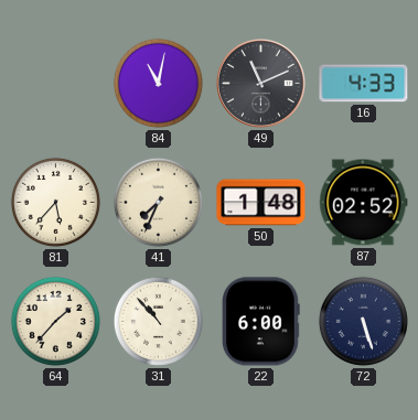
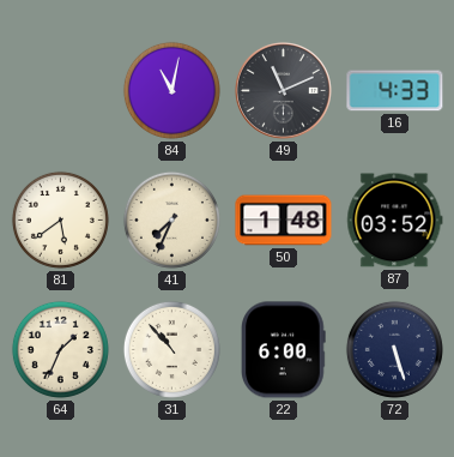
81: 5:37 -> 5:39
87: 02:52 -> 03:52
64: 1:37 -> 1:34
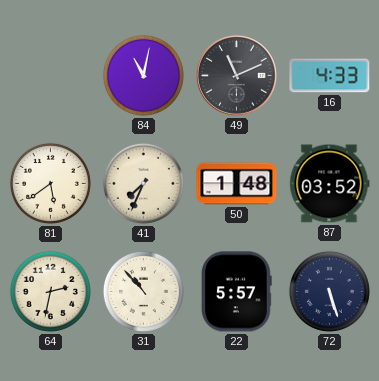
64: 1:34 -> 2:32
22: 6:00 -> 5:57
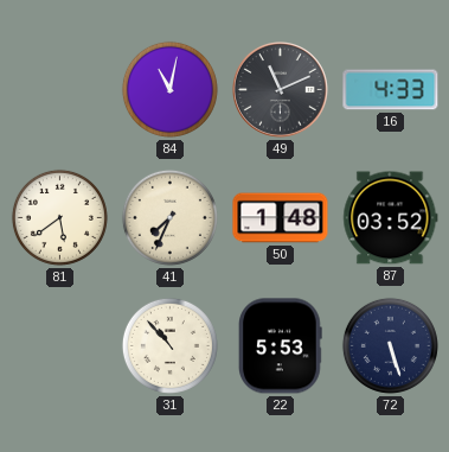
64: 2:32 -> none
22: 5:57 -> 5:53
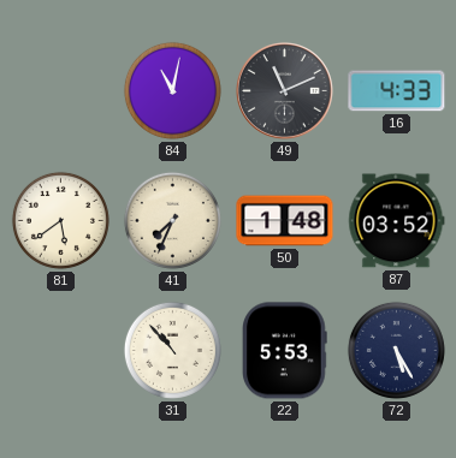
72: 5:27 -> 5:25
